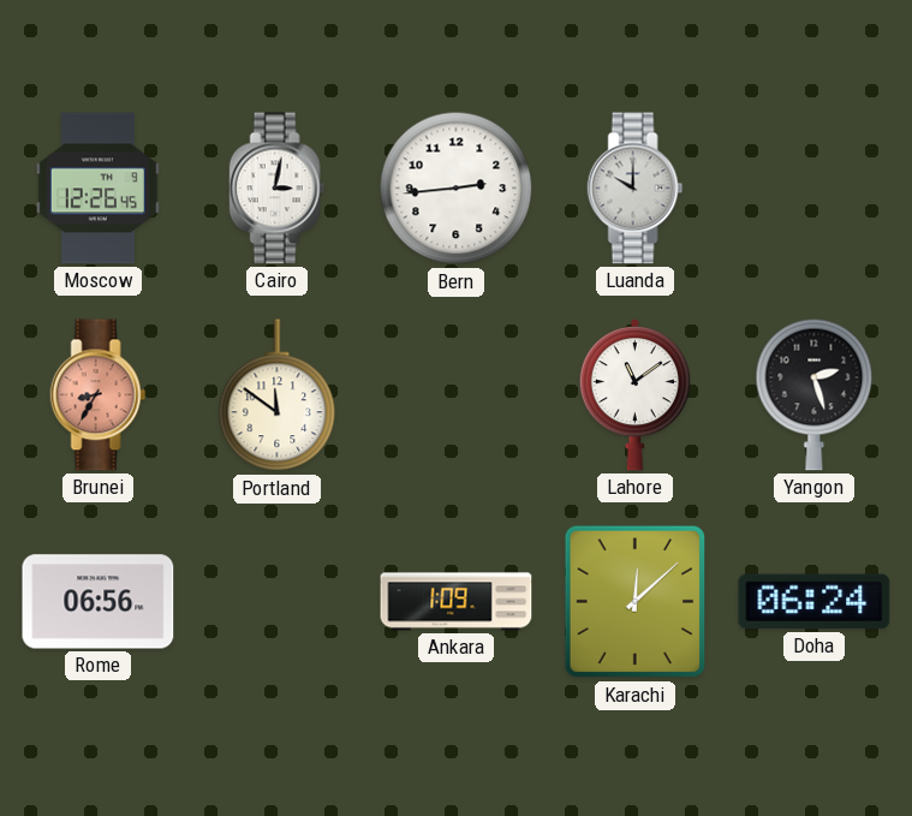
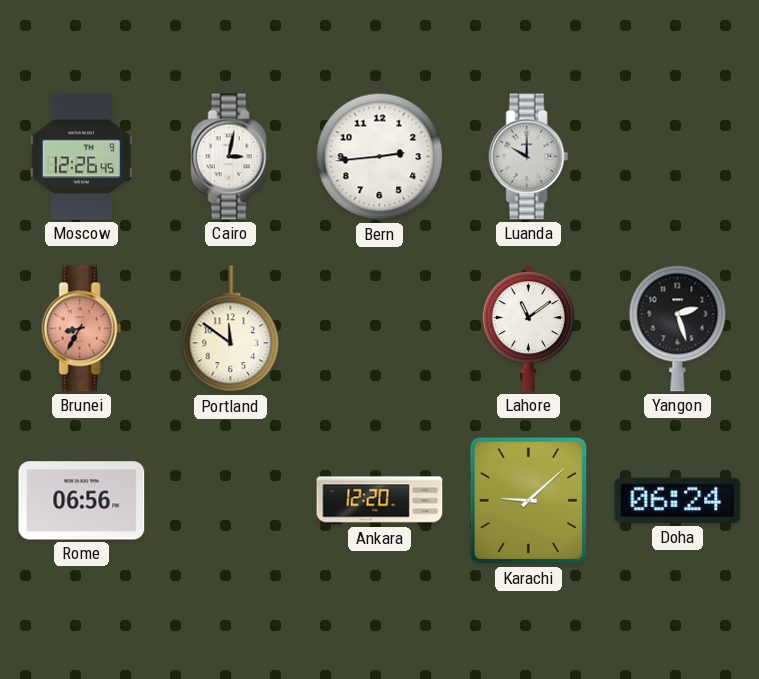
Ankara: 1:09 -> 12:20
Karachi: 12:08 -> 9:08
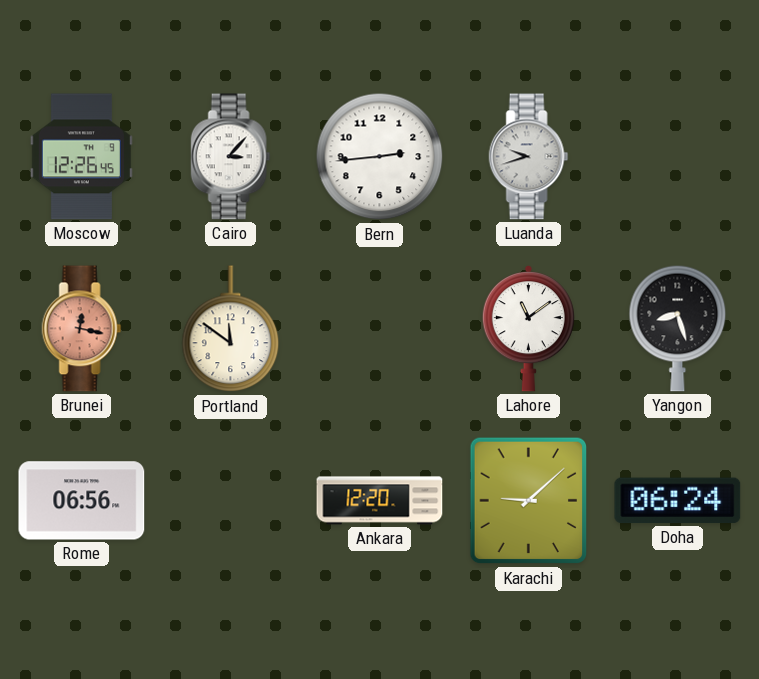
Cairo: 3:02 -> 3:07
Luanda: 10:00 -> 9:42
Brunei: 8:35 -> 12:17
Yangon: 2:27 -> 8:27
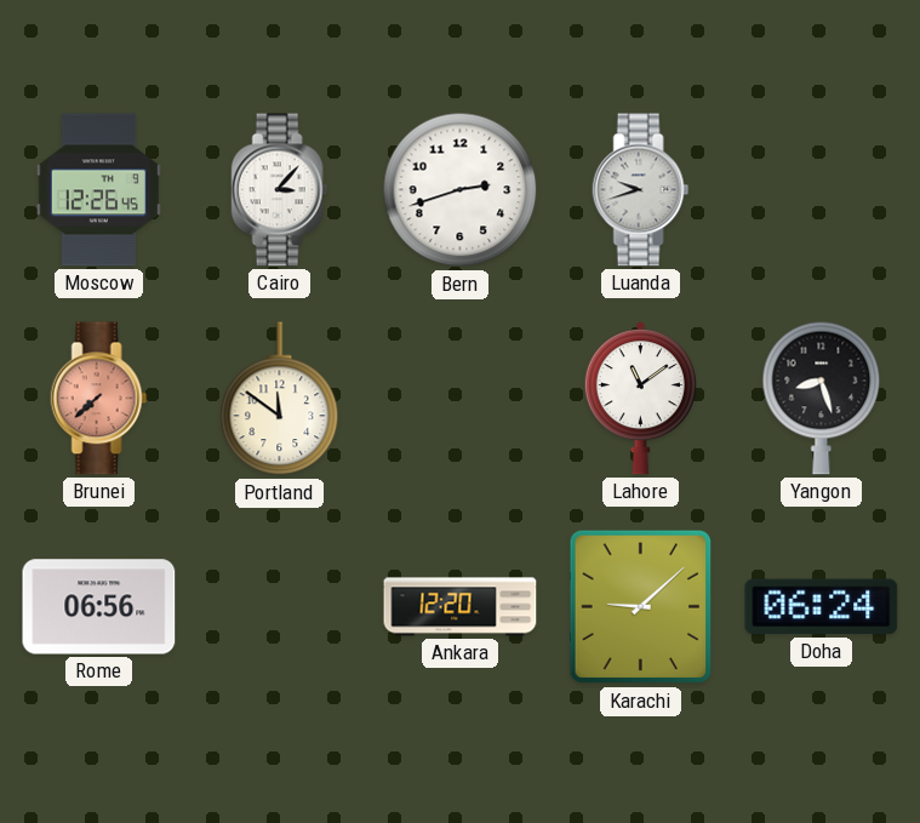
Bern: 2:44 -> 2:42
Brunei: 12:17 -> 7:38
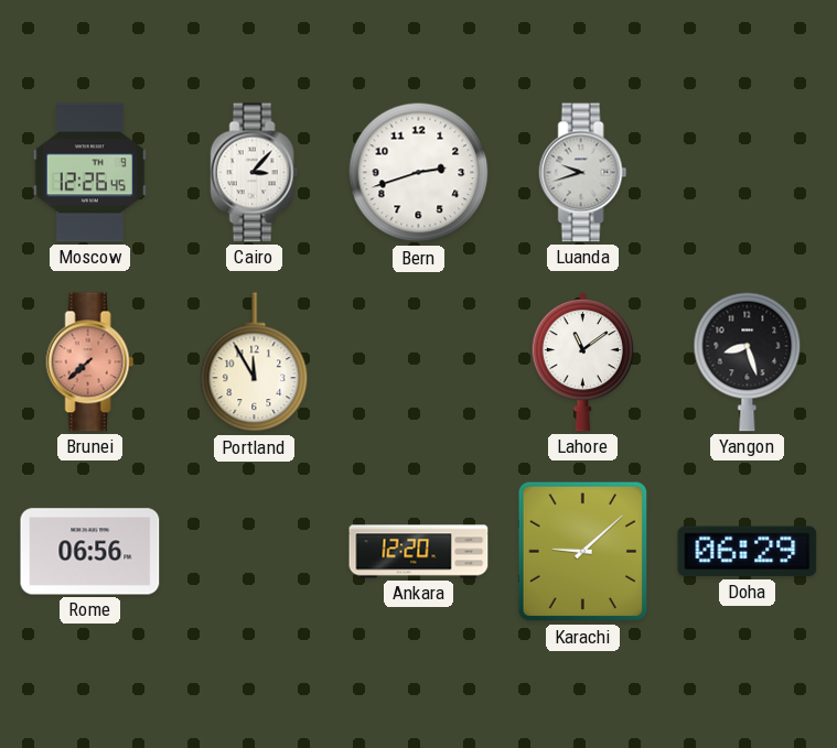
Portland: 11:51 -> 11:55
Doha: 06:24 -> 06:29
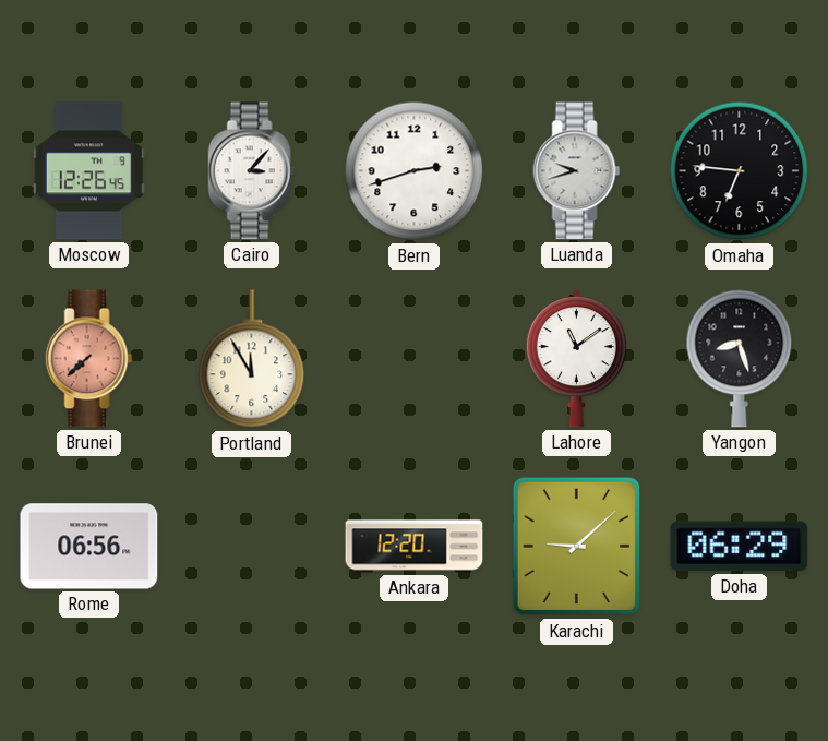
Omaha: none -> 6:46
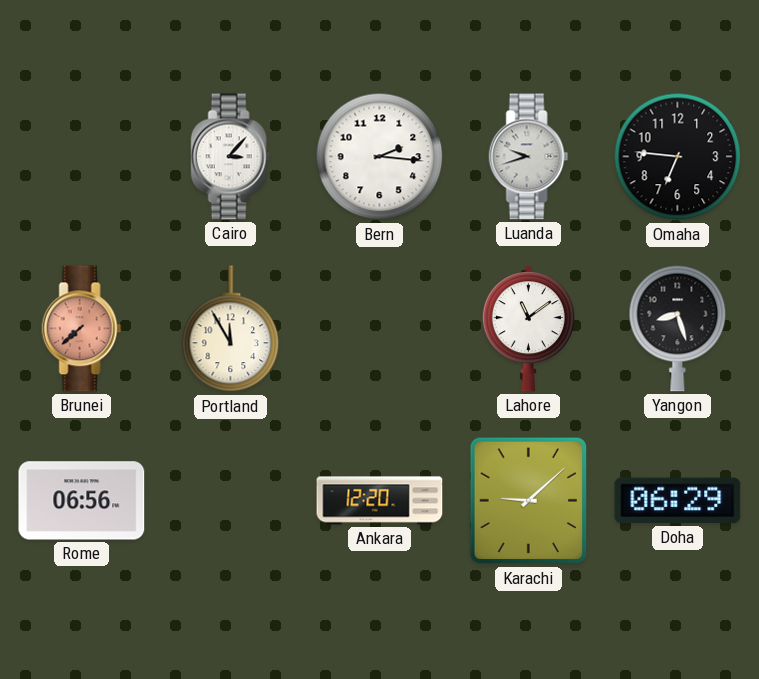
Moscow: 12:26 -> none
Bern: 2:42 -> 2:16
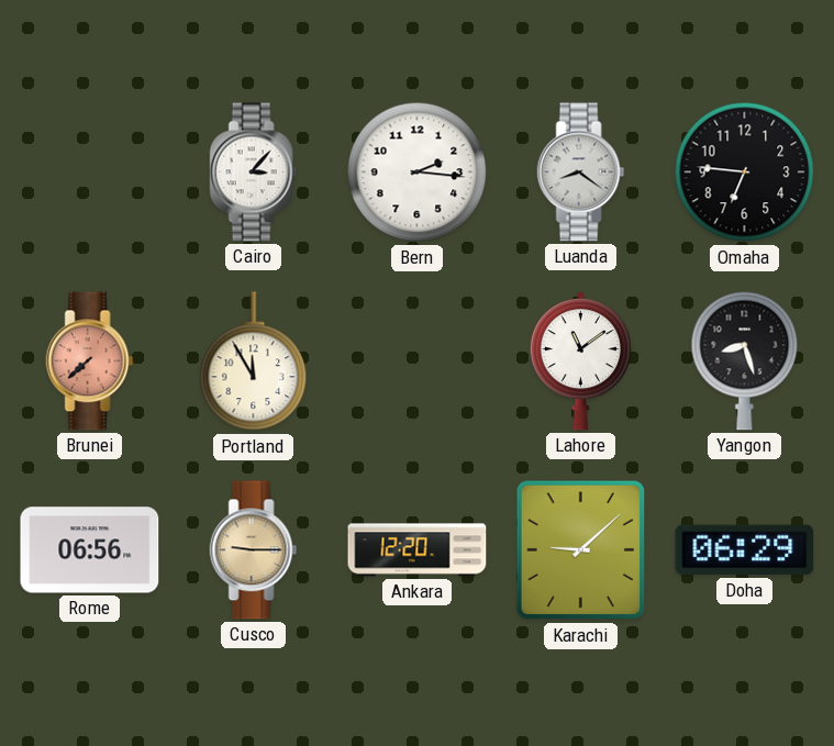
Luanda: 9:42 -> 8:21
Cusco: none -> 9:15
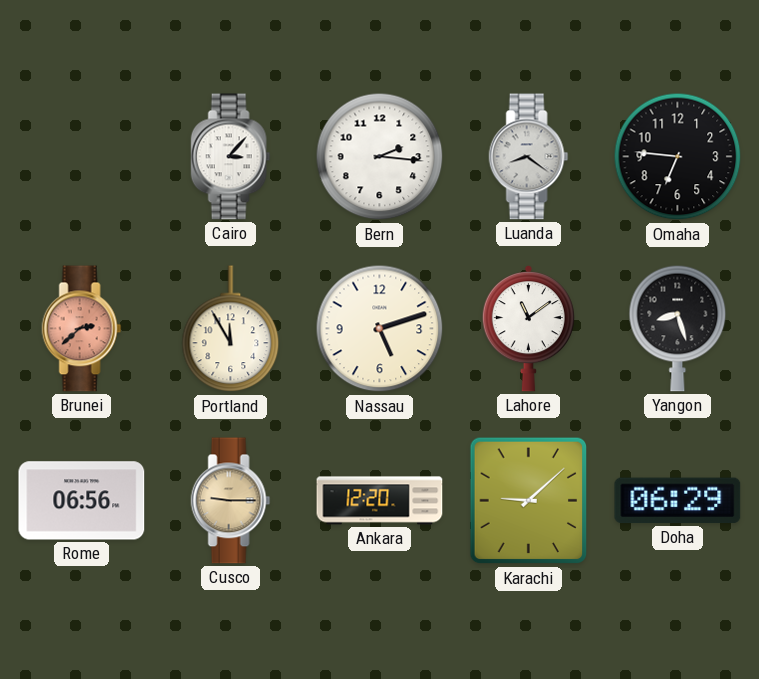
Brunei: 7:38 -> 2:38
Nassau: none -> 5:12
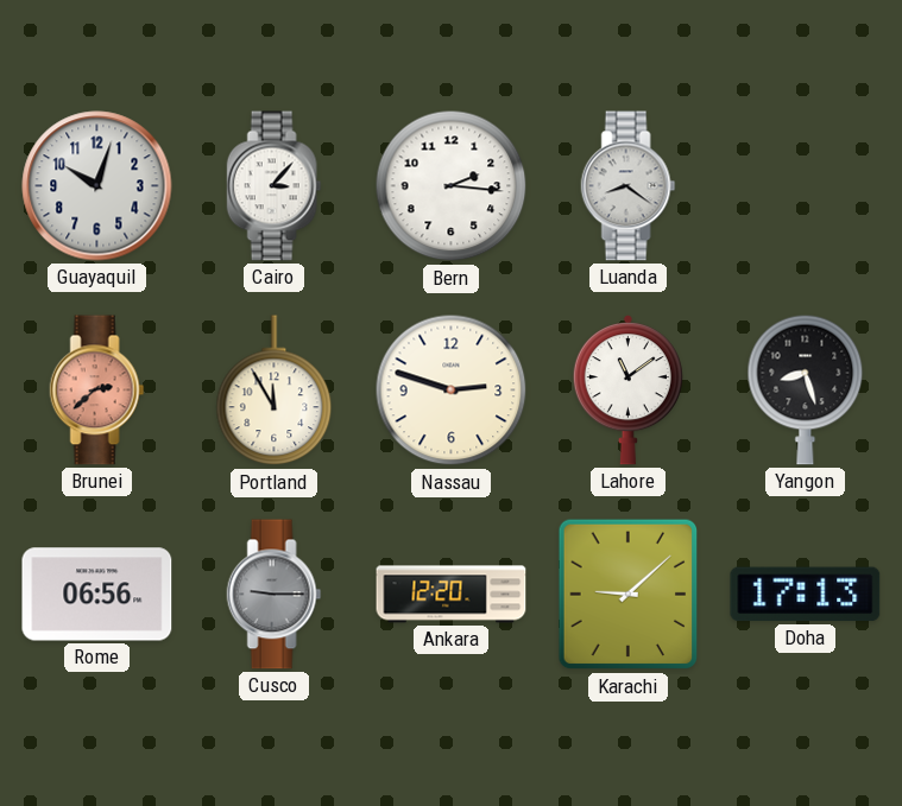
Guayaquil: none -> 10:03
Omaha: 6:46 -> none
Nassau: 5:12 -> 2:48
Cusco dial: champagne -> grey
Doha: 06:29 -> 17:13
